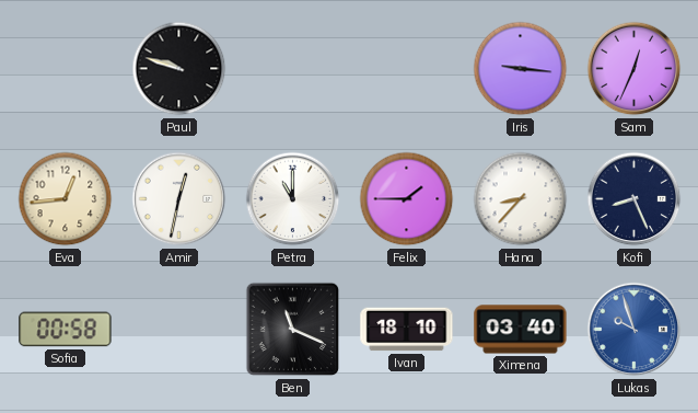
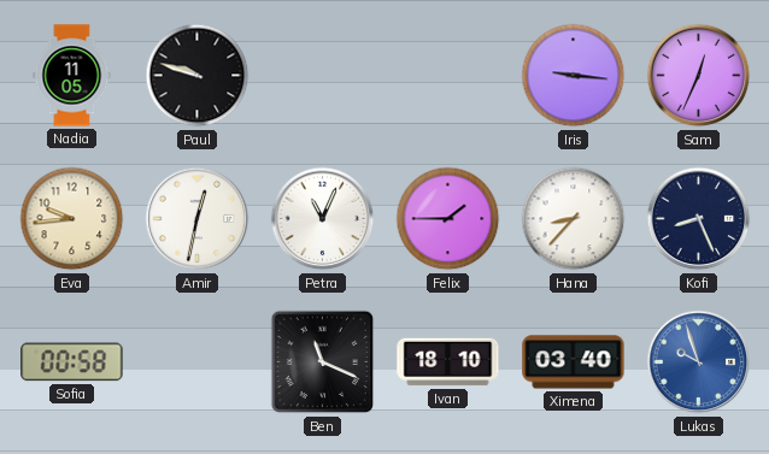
Nadia: none -> 11:05
Eva: 12:44 -> 9:44
Petra: 11:00 -> 11:04
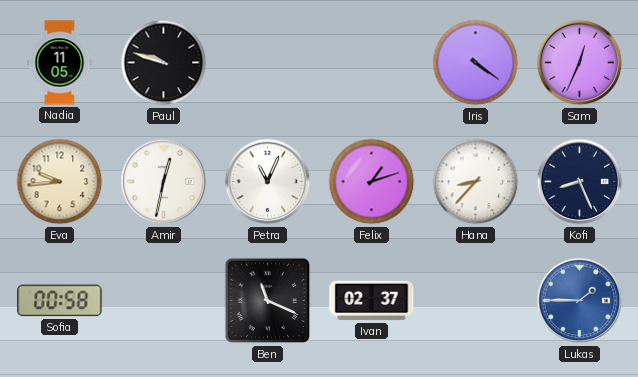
Iris: 9:16 -> 4:21
Felix: 1:45 -> 1:12
Ivan: 18:10 -> 02:37
Ximena: 03:40 -> none
Lukas: 9:57 -> 1:45
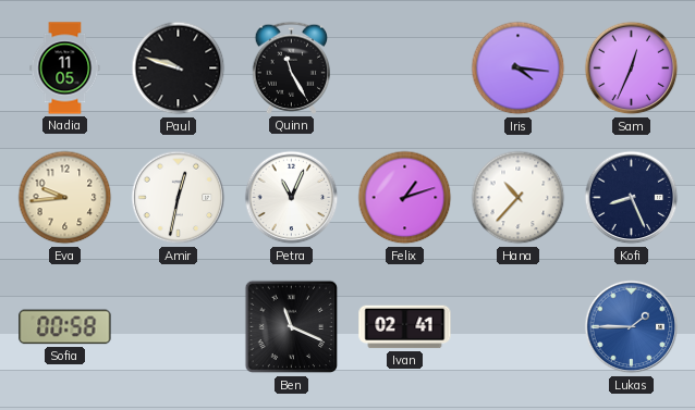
Quinn: none -> 11:25
Iris: 4:21 -> 4:16
Hana: 8:37 -> 10:37
Ivan: 02:37 -> 02:41
